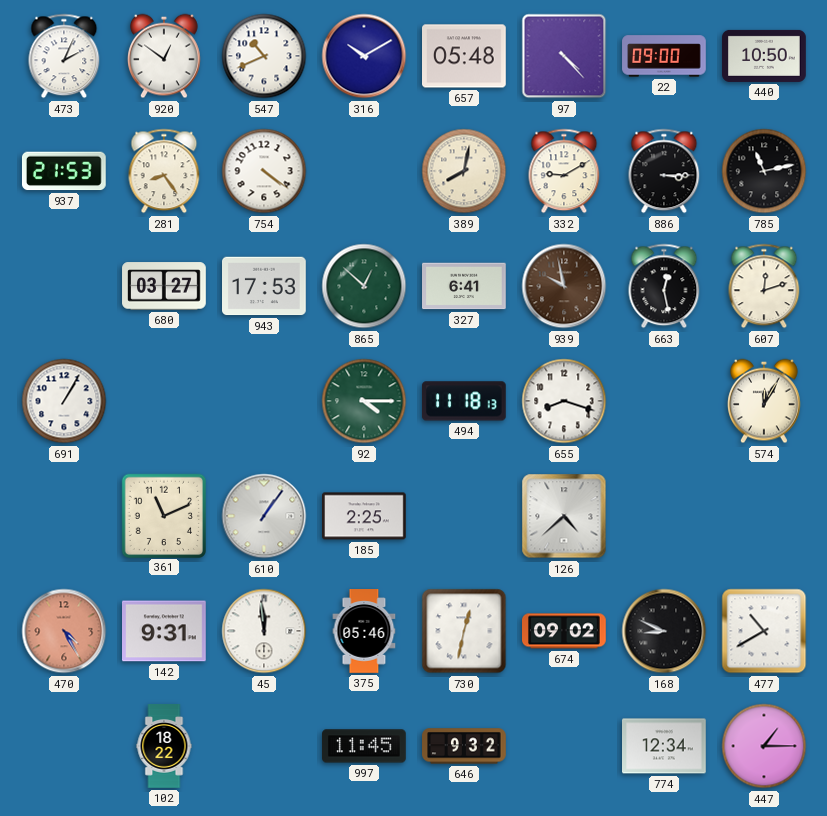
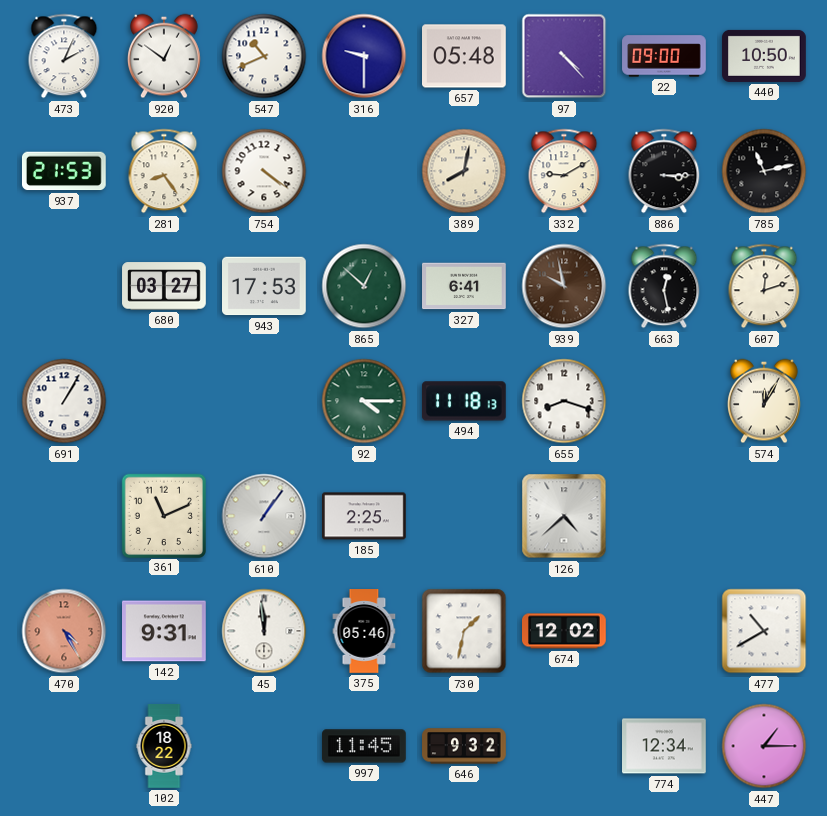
316: 10:10 -> 9:30
730: 12:32 -> 1:32
674: 09:02 -> 12:02
168: 8:49 -> none
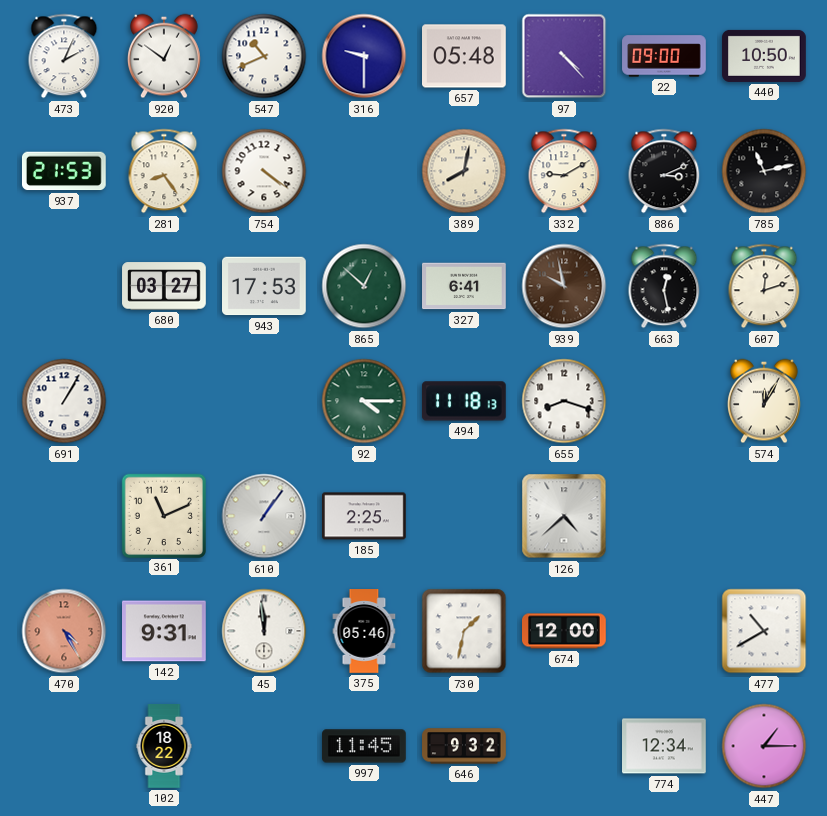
886: 3:15 -> 3:11
674: 12:02 -> 12:00
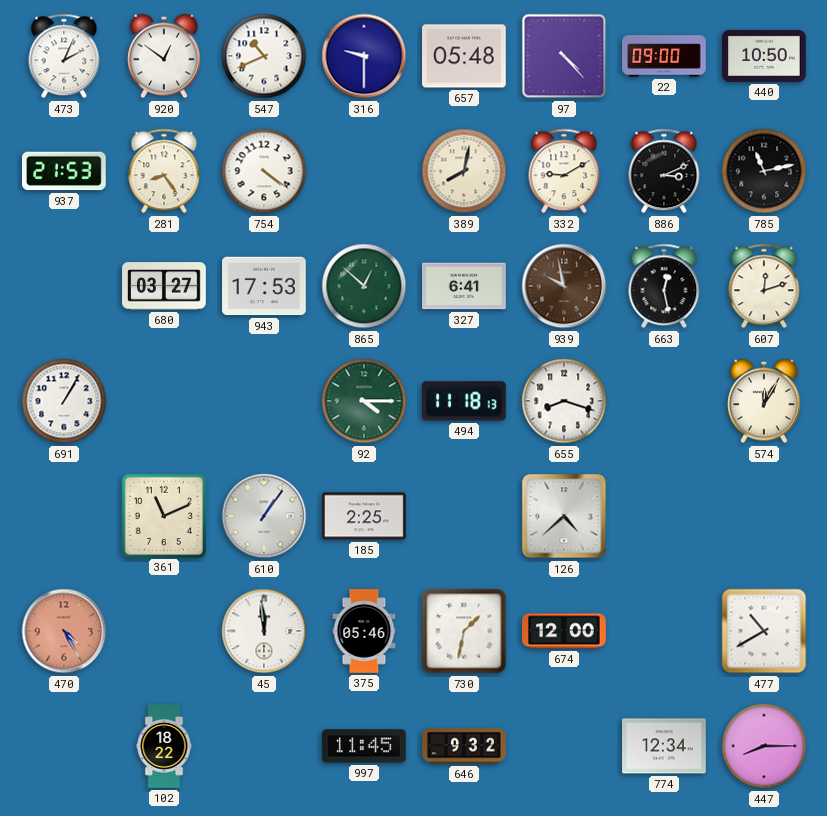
142: 9:31 -> none
447: 1:15 -> 8:15
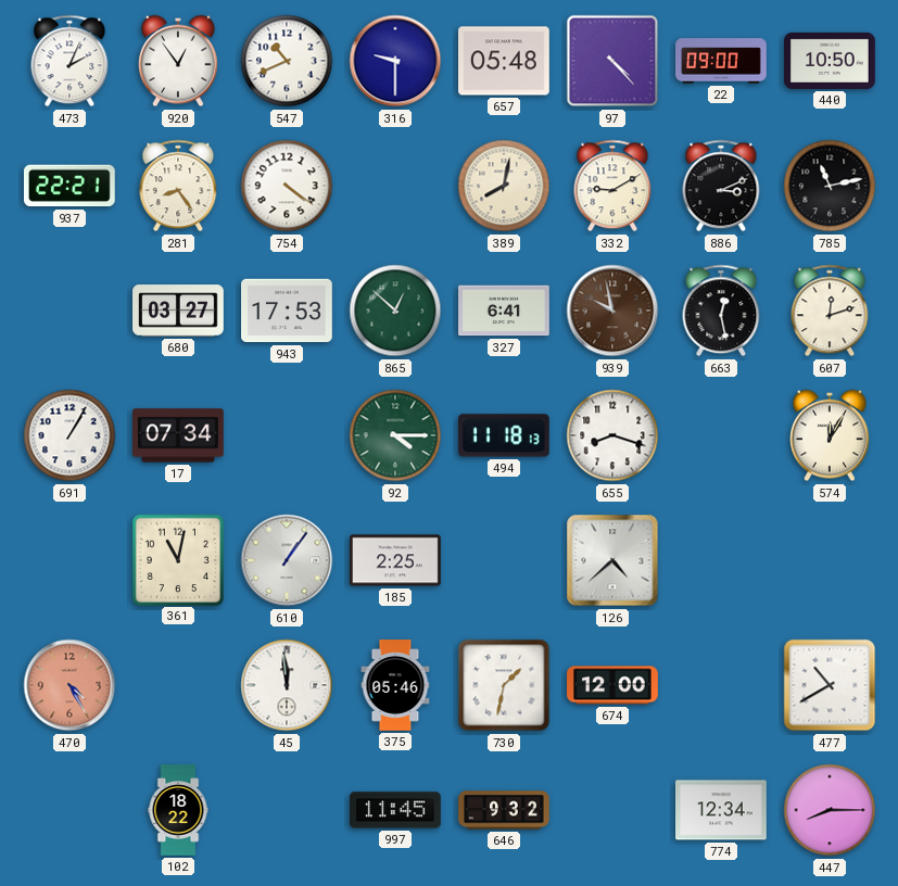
920: 12:51 -> 12:54
937: 21:53 -> 22:21
17: none -> 07:34
361: 11:11 -> 11:02
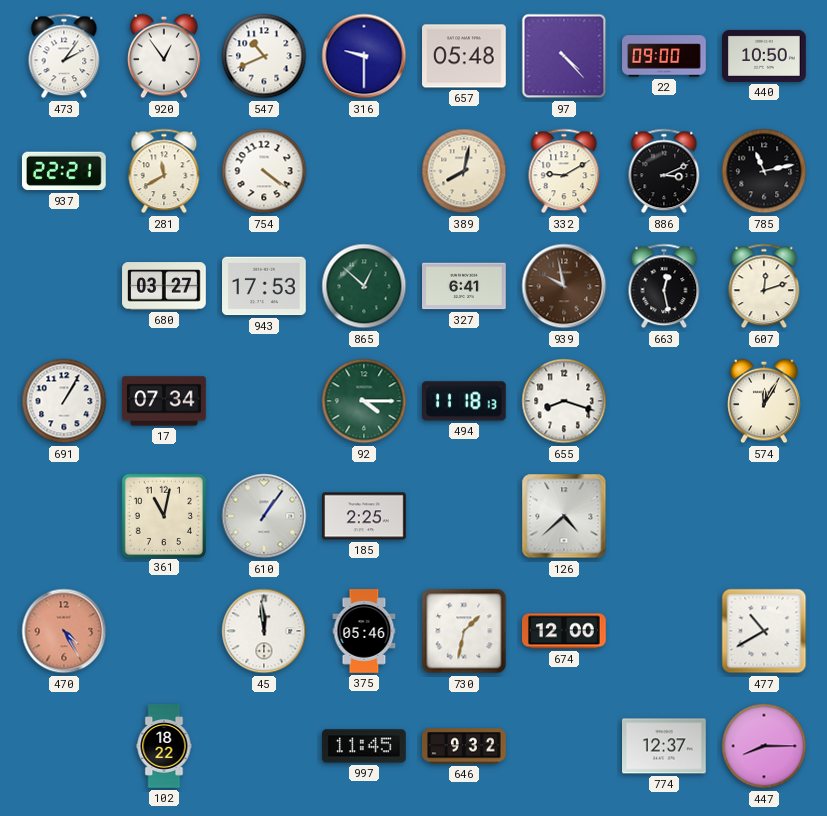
473: 2:04 -> 2:06
281: 8:24 -> 11:40
774: 12:34 -> 12:37
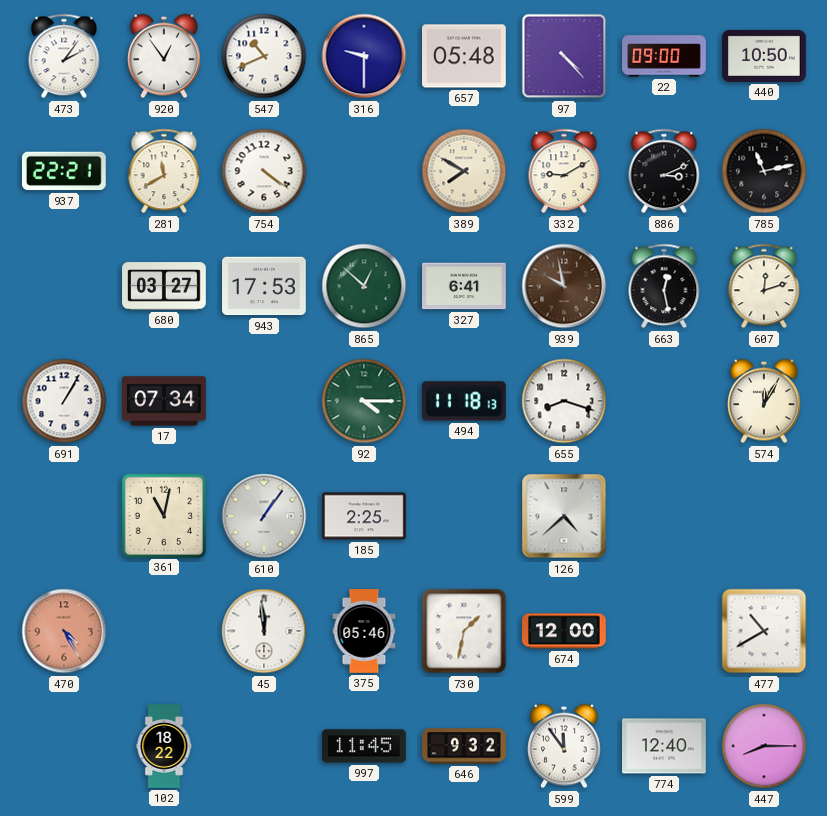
389: 8:02 -> 7:50
599: none -> 11:54
774: 12:37 -> 12:40
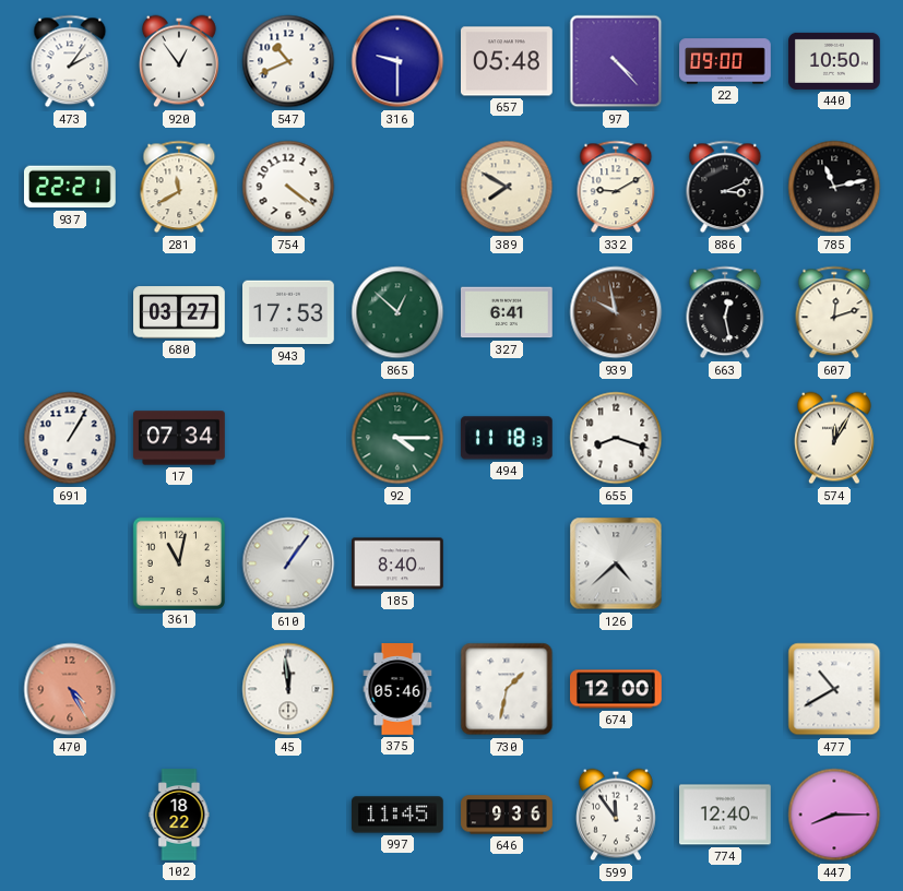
185: 2:25 -> 8:40
646: 9:32 -> 9:36
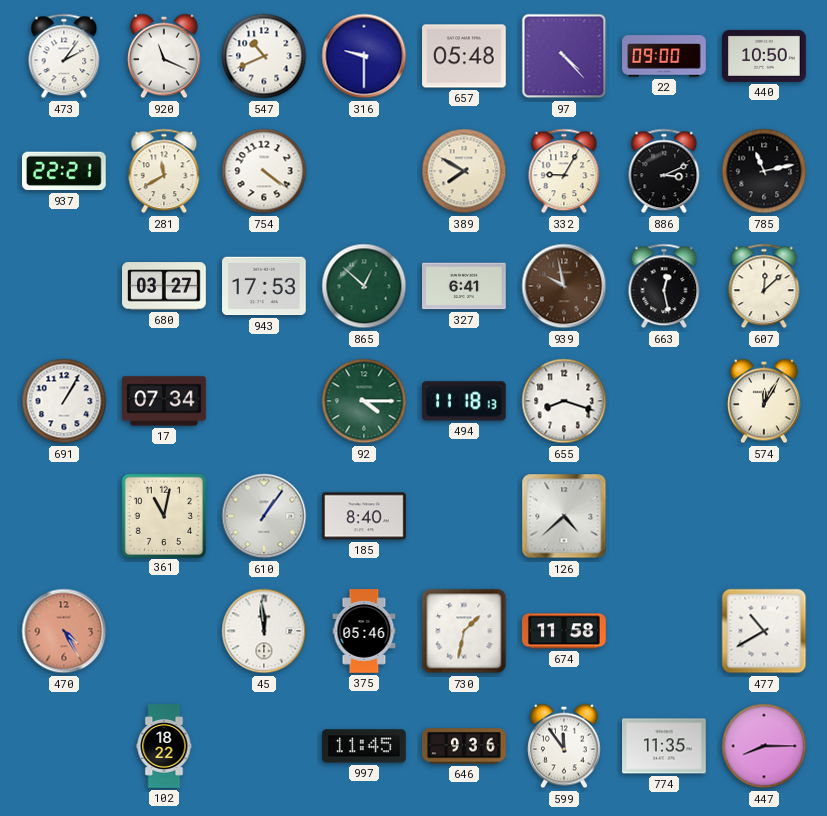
920: 12:54 -> 11:19
332: 9:10 -> 9:05
607: 12:12 -> 12:08
674: 12:00 -> 11:58
774: 12:40 -> 11:35
